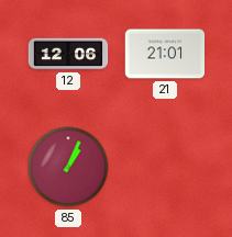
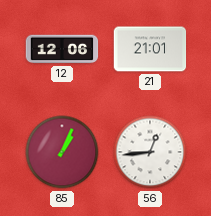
56: none -> 12:44
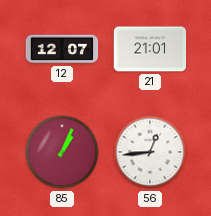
12: 12:06 -> 12:07
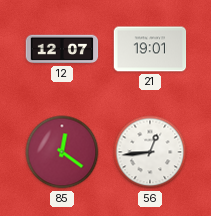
21: 21:01 -> 19:01
85: 1:04 -> 12:21
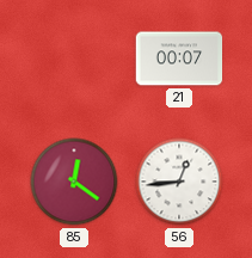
12: 12:07 -> none
21: 19:01 -> 00:07
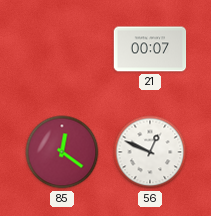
56: 12:44 -> 12:49
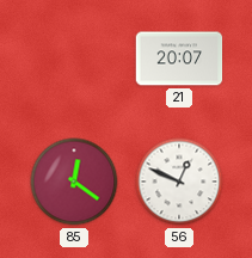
21: 00:07 -> 20:07
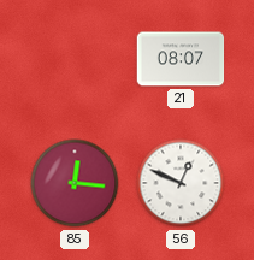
21: 20:07 -> 08:07
85: 12:21 -> 12:16
